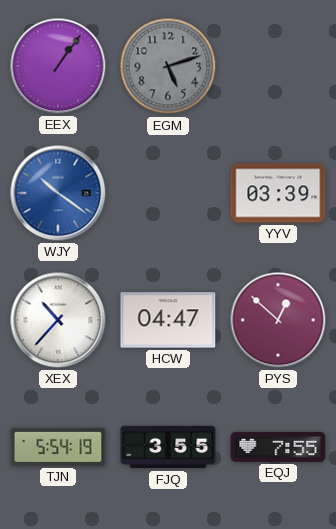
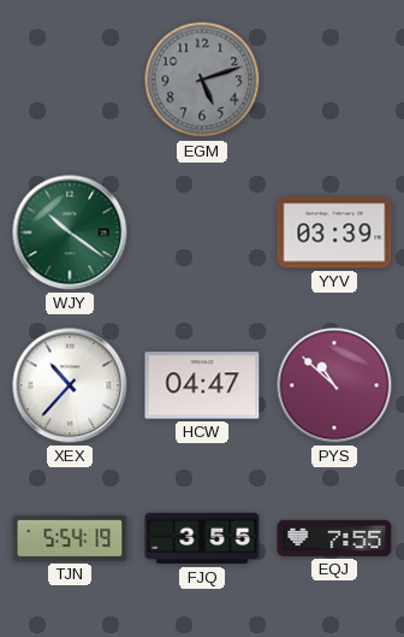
EEX: 1:06 -> none
WJY dial: blue -> green
PYS: 12:52 -> 10:52
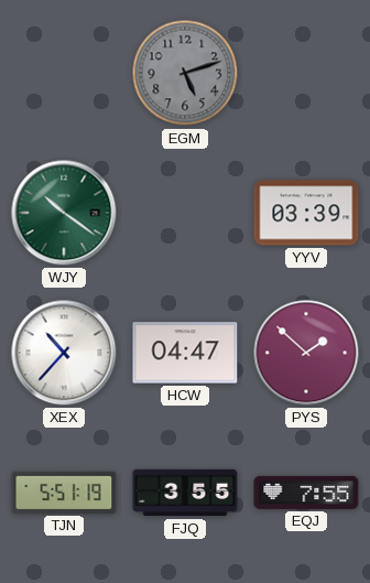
PYS: 10:52 -> 1:52
TJN: 5:54 -> 5:51
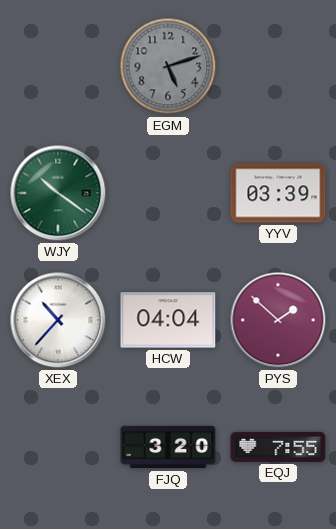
HCW: 04:47 -> 04:04
TJN: 5:51 -> none
FJQ: 3:55 -> 3:20
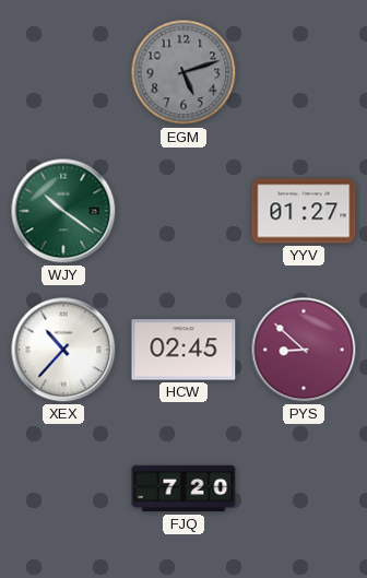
YYV: 03:39 -> 01:27
HCW: 04:04 -> 02:45
PYS: 1:52 -> 8:52
FJQ: 3:20 -> 7:20
EQJ: 7:55 -> none
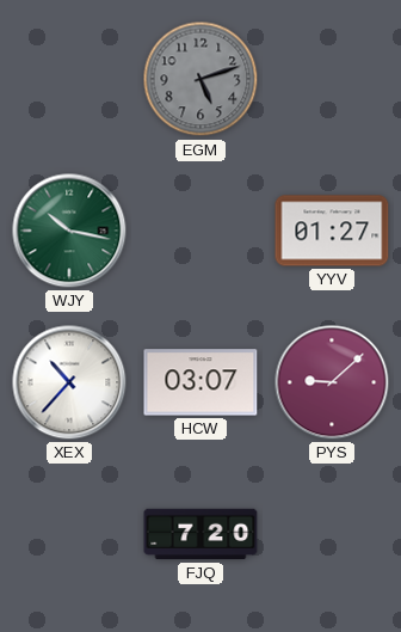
WJY: 10:21 -> 10:17
HCW: 02:45 -> 03:07
PYS: 8:52 -> 9:08
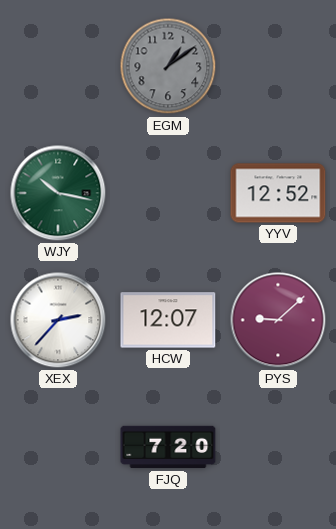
EGM: 5:12 -> 1:09
YYV: 01:27 -> 12:52
XEX: 10:37 -> 2:37
HCW: 03:07 -> 12:07
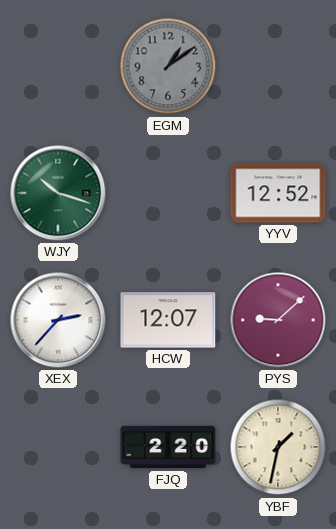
WJY: 10:17 -> 10:18
FJQ: 7:20 -> 2:20
YBF: none -> 1:32
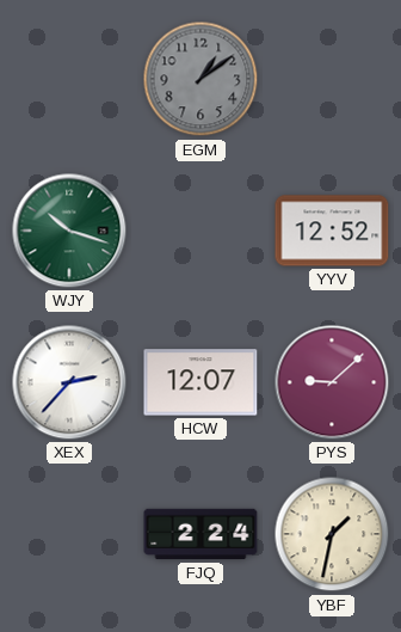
FJQ: 2:20 -> 2:24
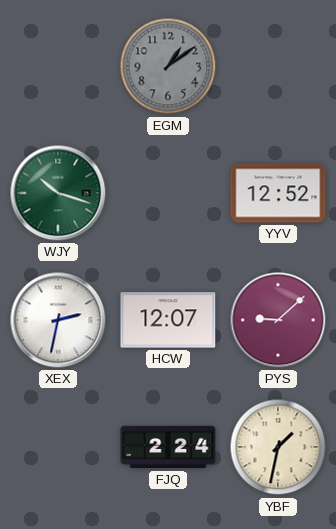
XEX: 2:37 -> 2:32
